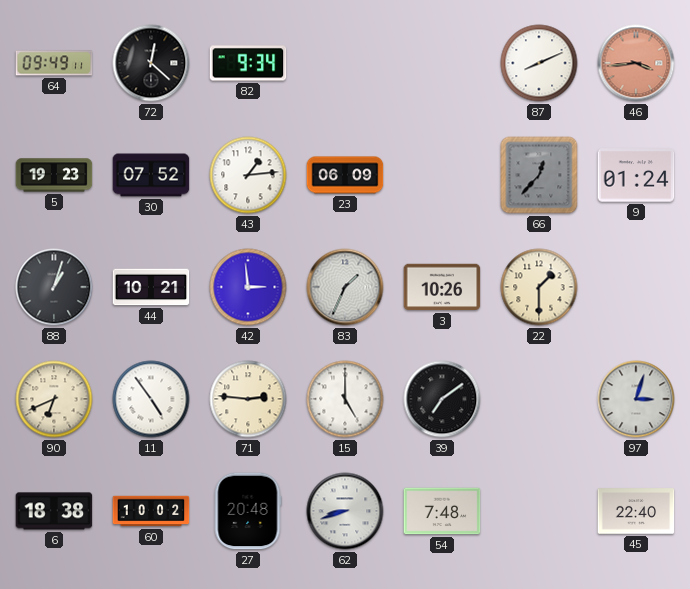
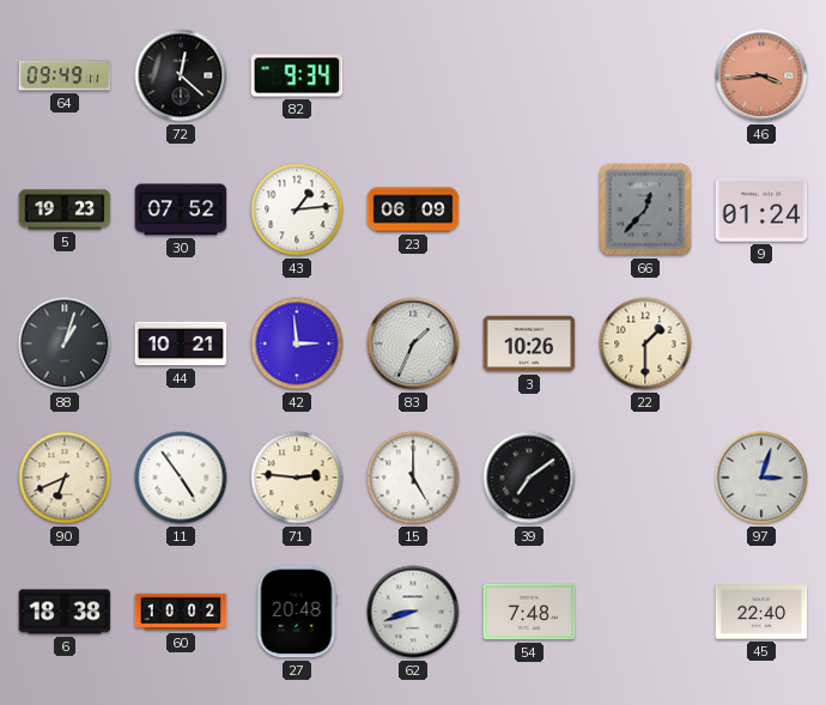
87: 8:11 -> none
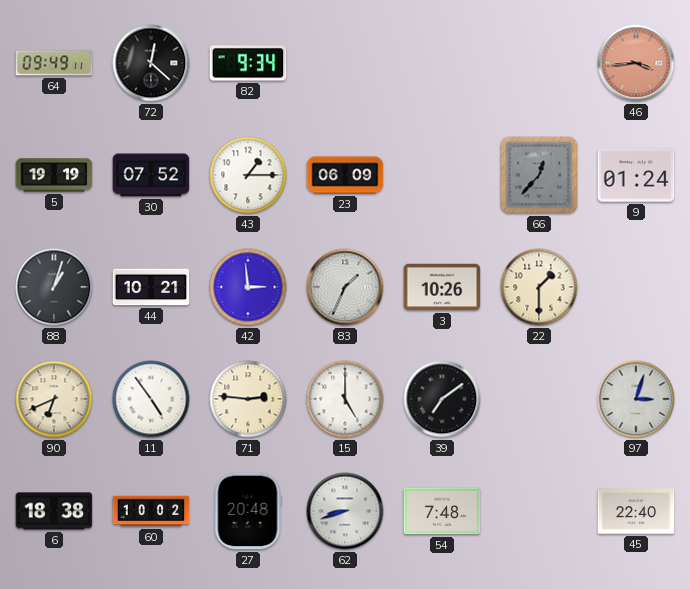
5: 19:23 -> 19:19
43: 1:14 -> 1:15
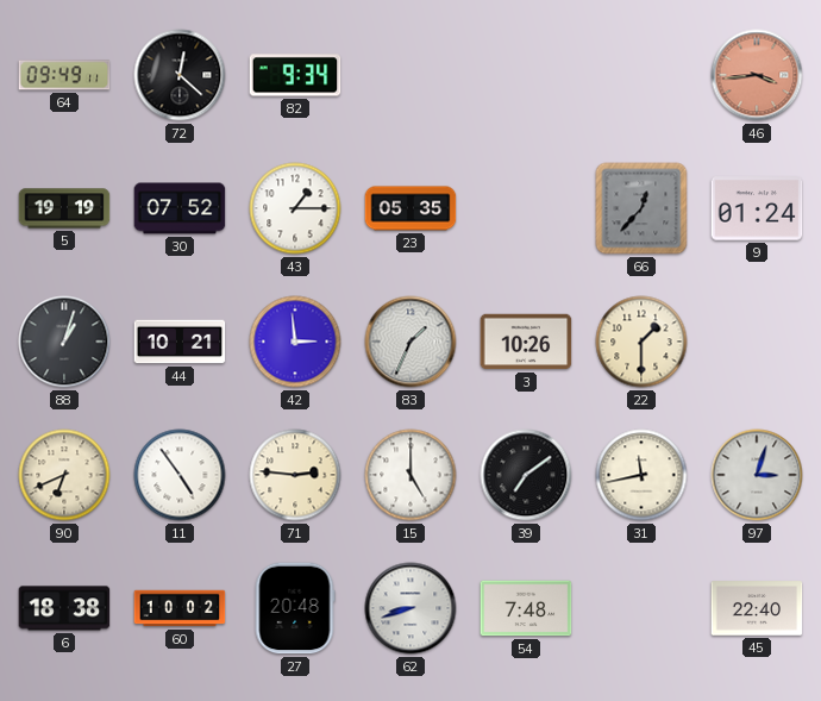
23: 06:09 -> 05:35
31: none -> 11:43
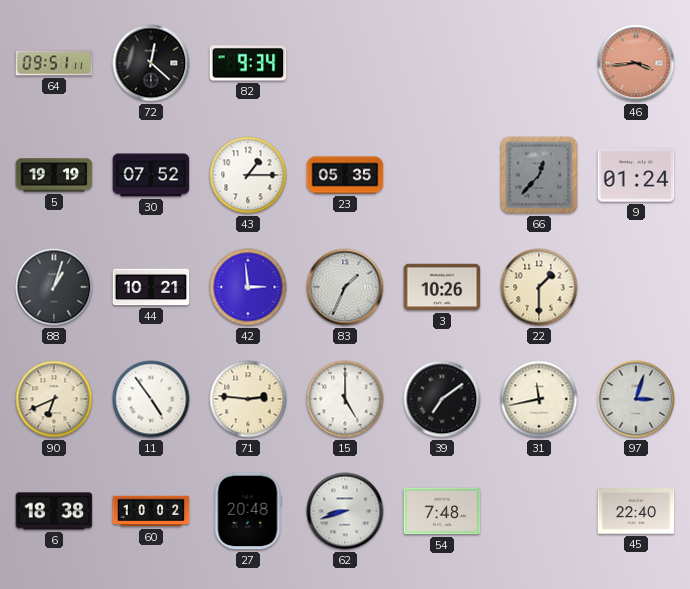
64: 09:49 -> 09:51
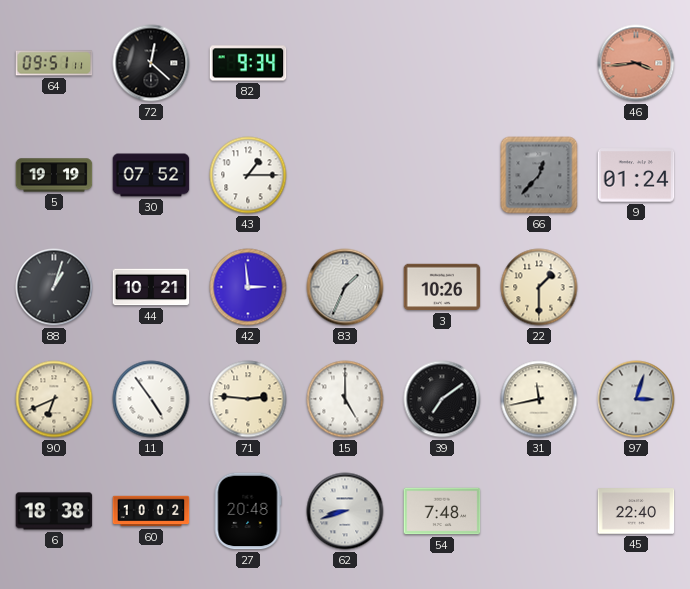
23: 05:35 -> none
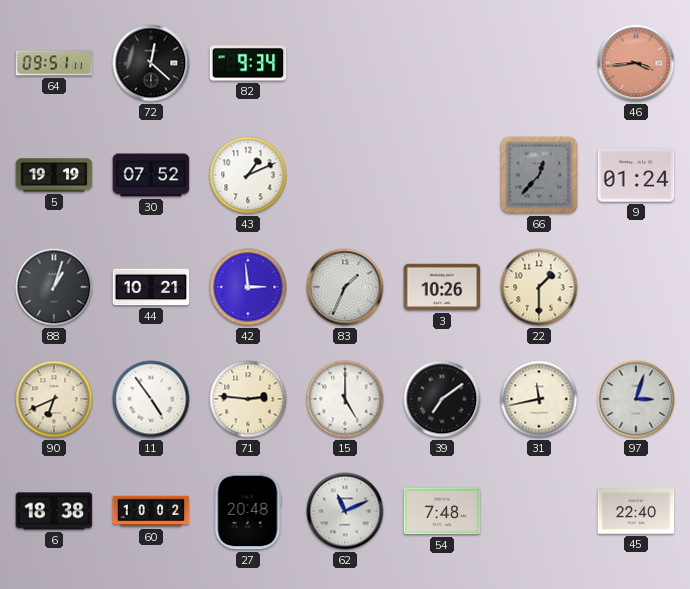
43: 1:15 -> 1:11
62: 8:42 -> 11:11
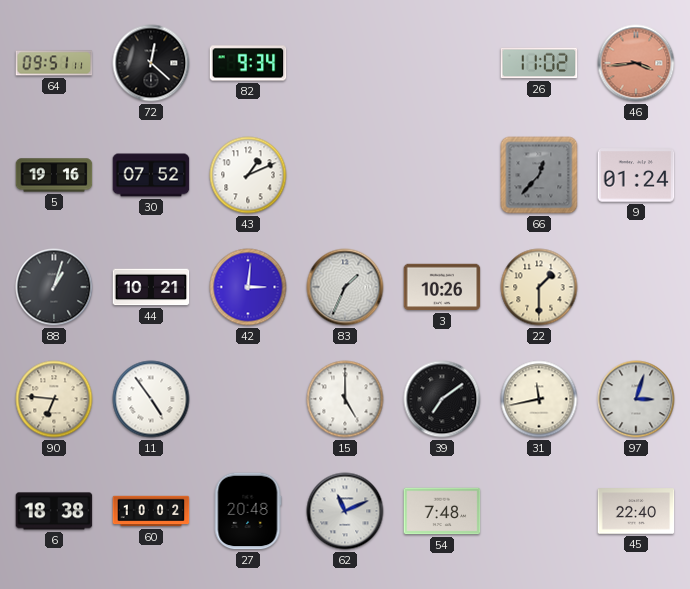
26: none -> 11:02
5: 19:19 -> 19:16
42: 2:59 -> 3:01
90: 6:41 -> 6:46
71: 2:46 -> none
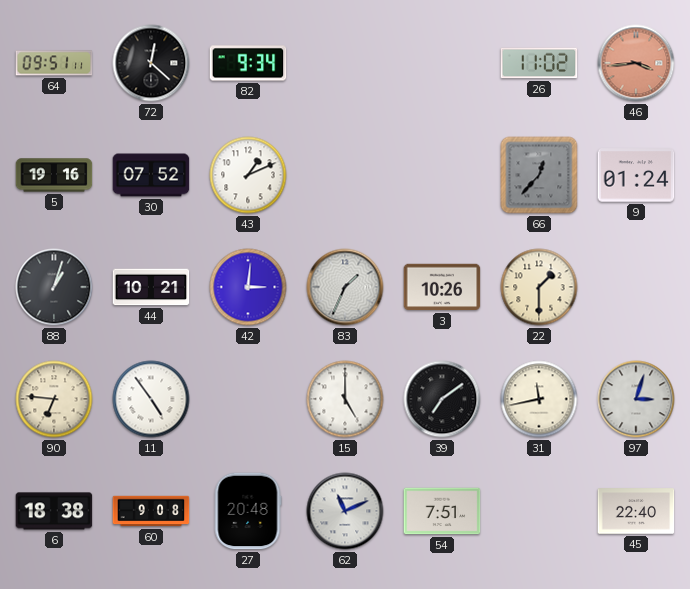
60: 10:02 -> 9:08
54: 7:48 -> 7:51
